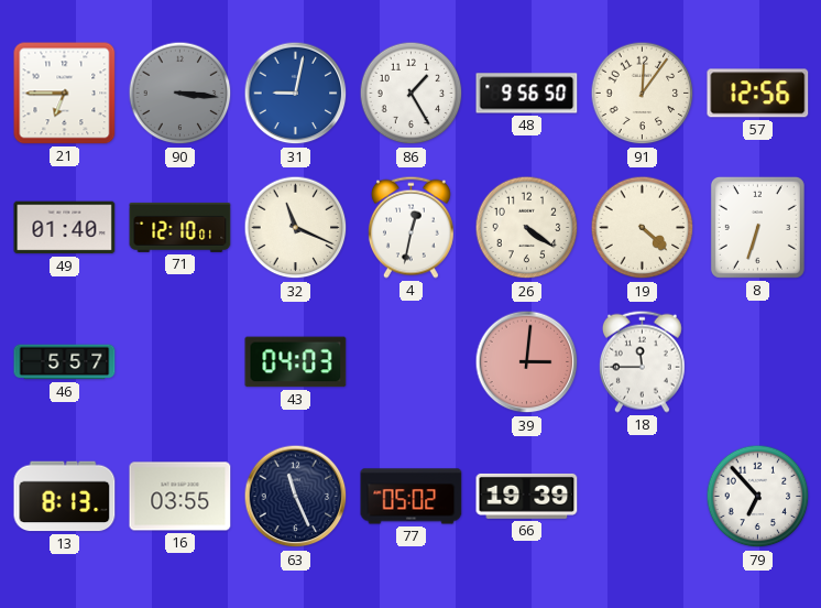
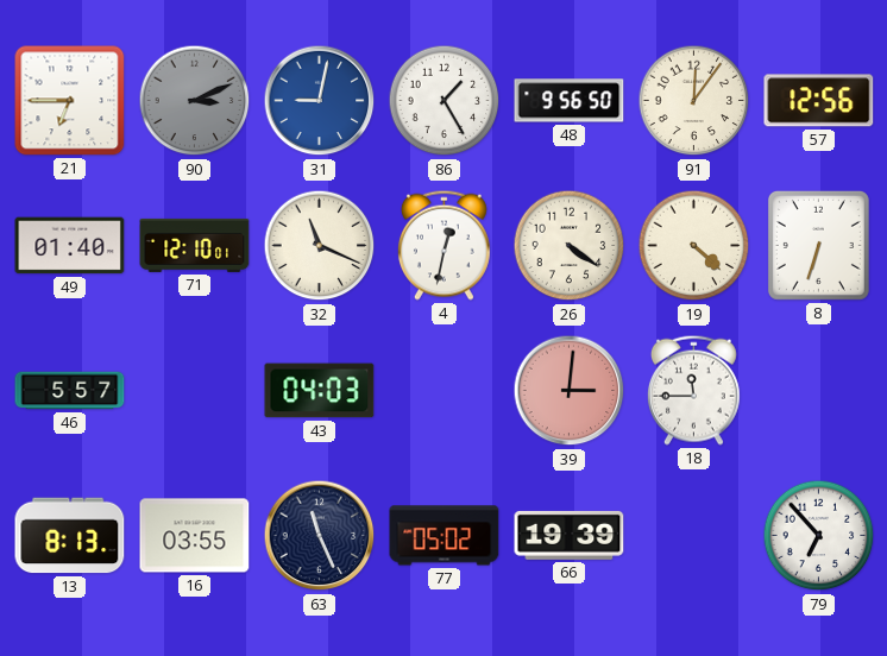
90: 3:16 -> 3:11
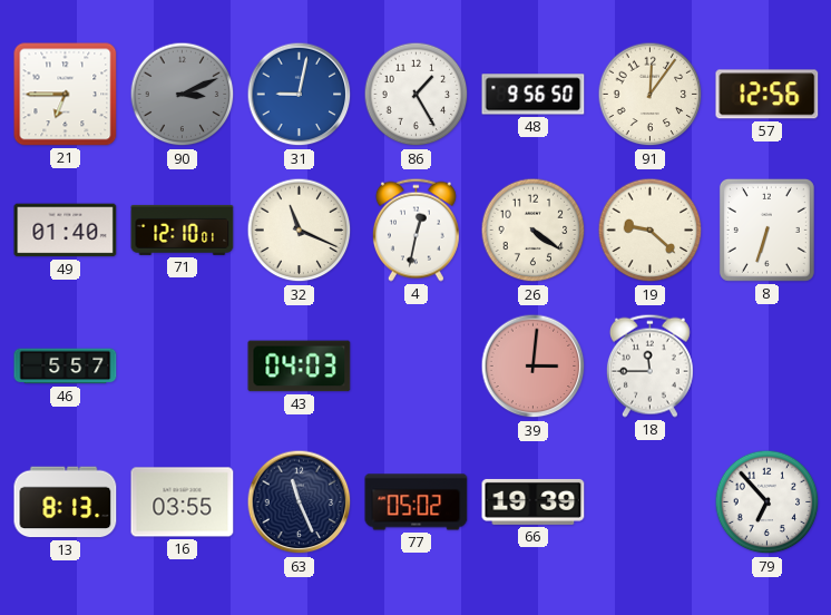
19: 4:22 -> 9:22
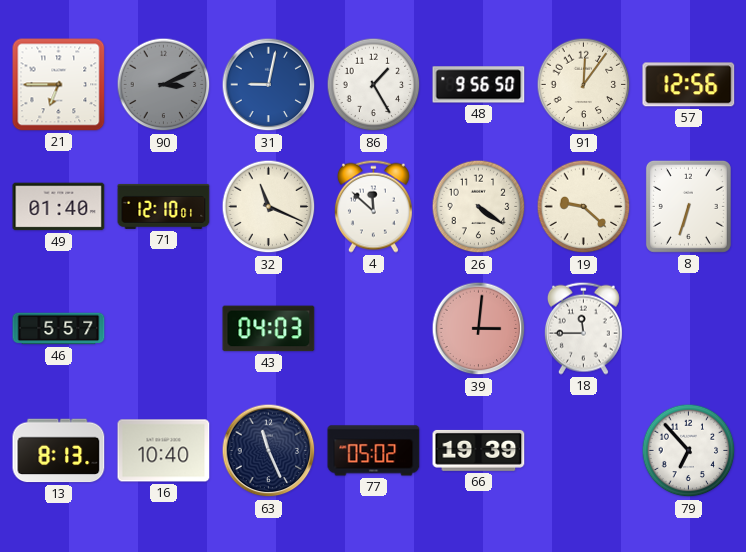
4: 12:32 -> 11:52
16: 03:55 -> 10:40
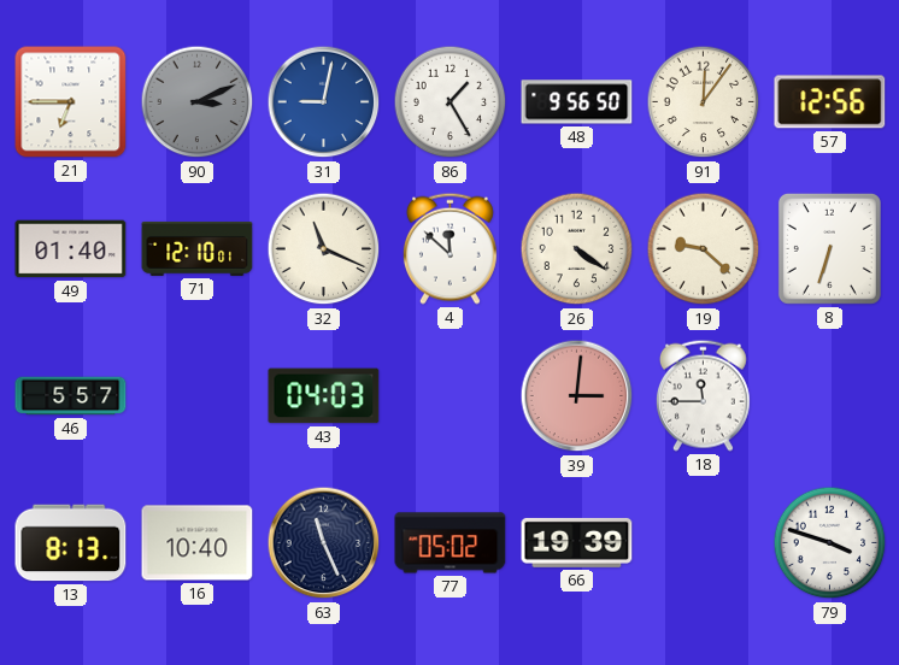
79: 6:53 -> 3:48
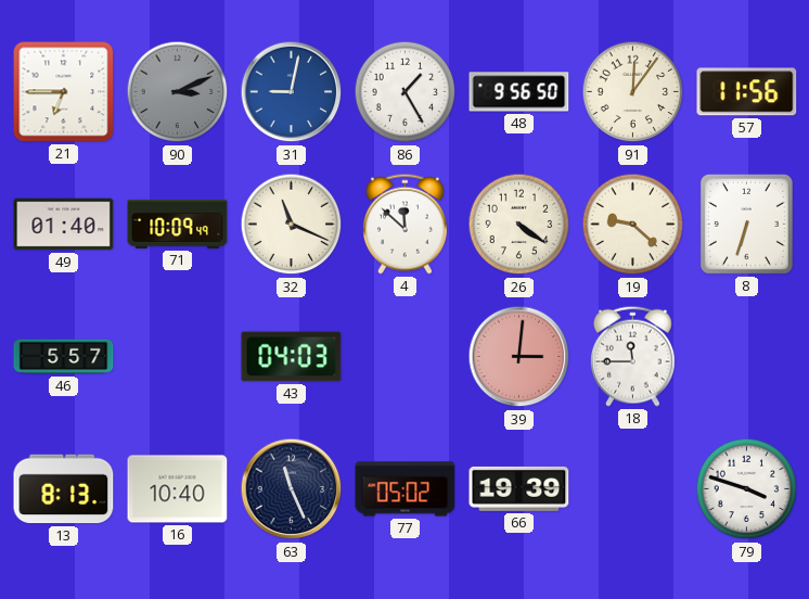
57: 12:56 -> 11:56
71: 12:10 -> 10:09
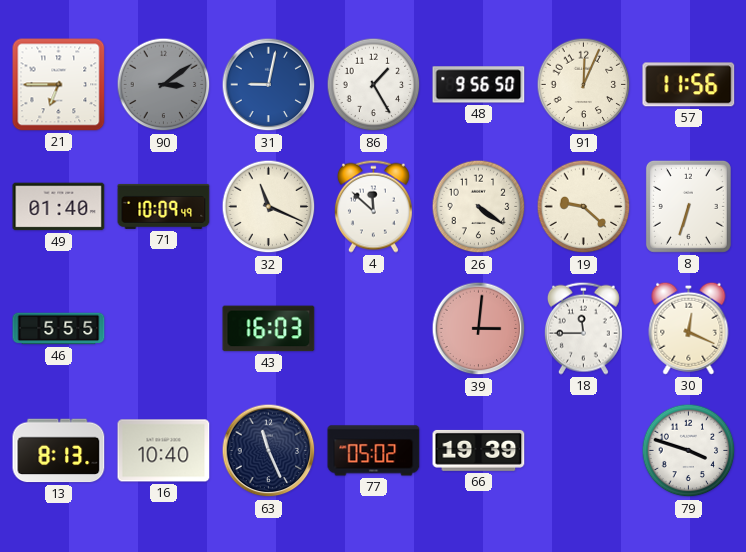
90: 3:11 -> 3:09
91: 12:06 -> 12:04
46: 5:57 -> 5:55
43: 04:03 -> 16:03
30: none -> 12:19
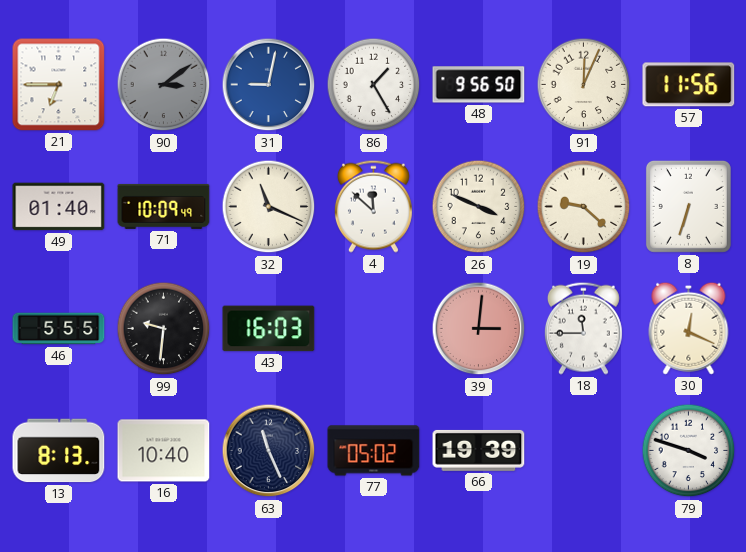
26: 4:21 -> 3:49
99: none -> 9:31
